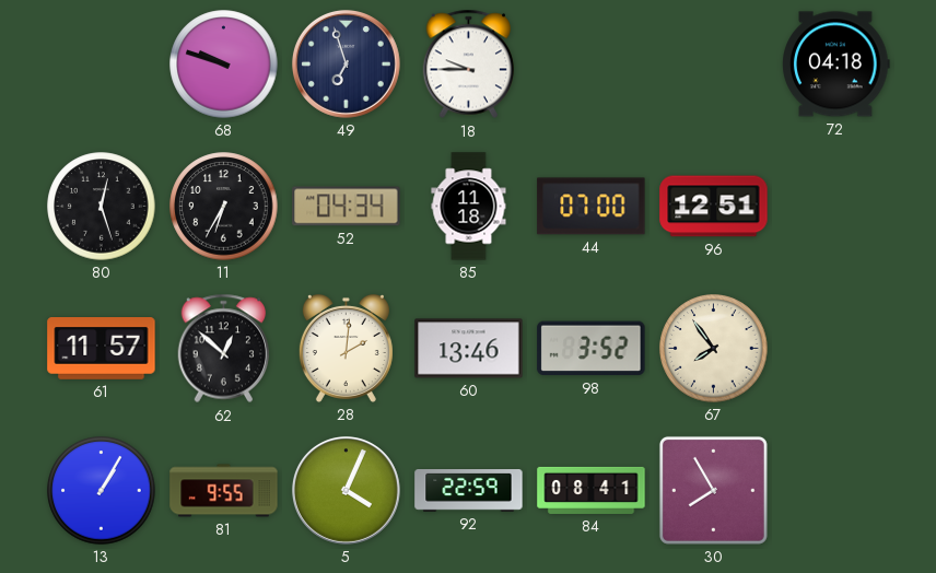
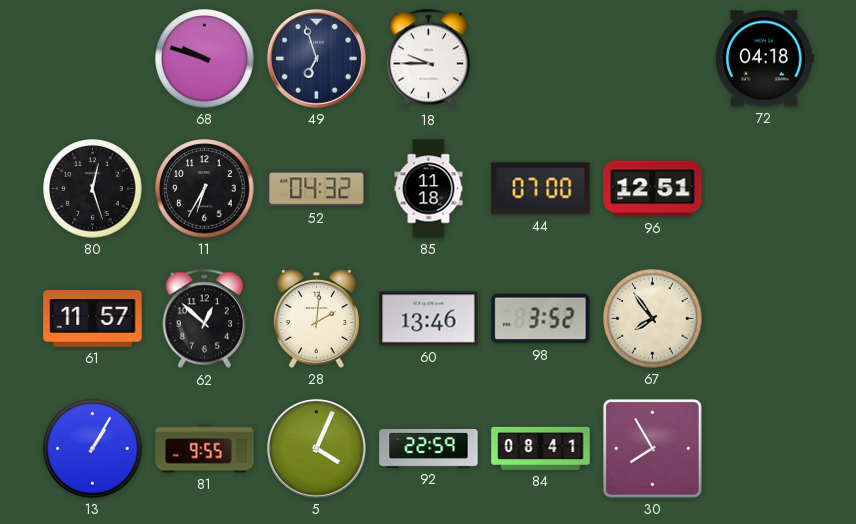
52: 04:34 -> 04:32
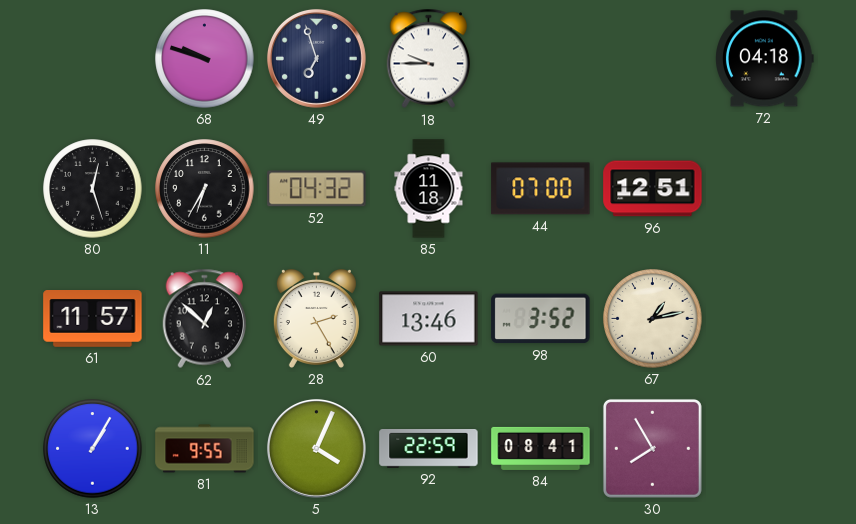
28: 2:01 -> 2:25
67: 7:54 -> 1:13
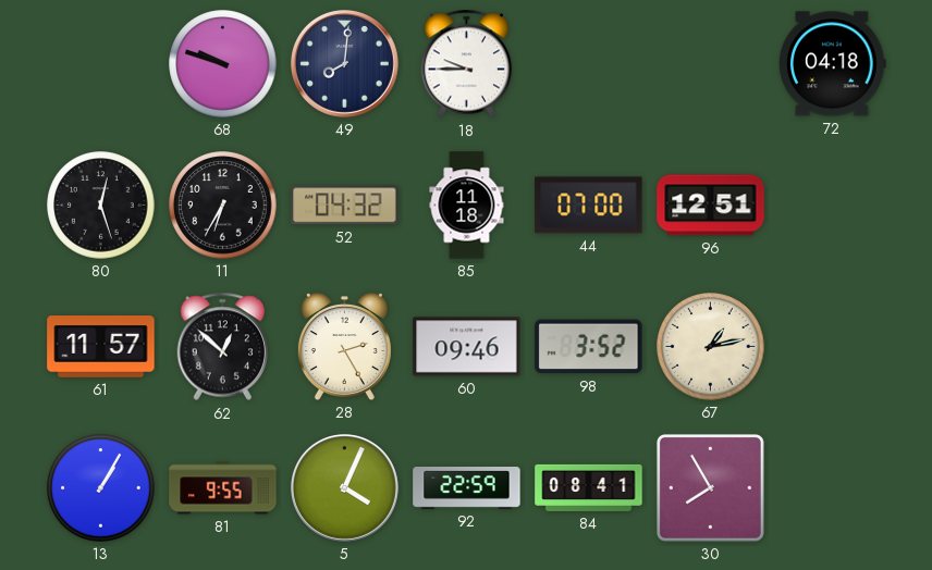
49: 6:57 -> 8:01
60: 13:46 -> 09:46
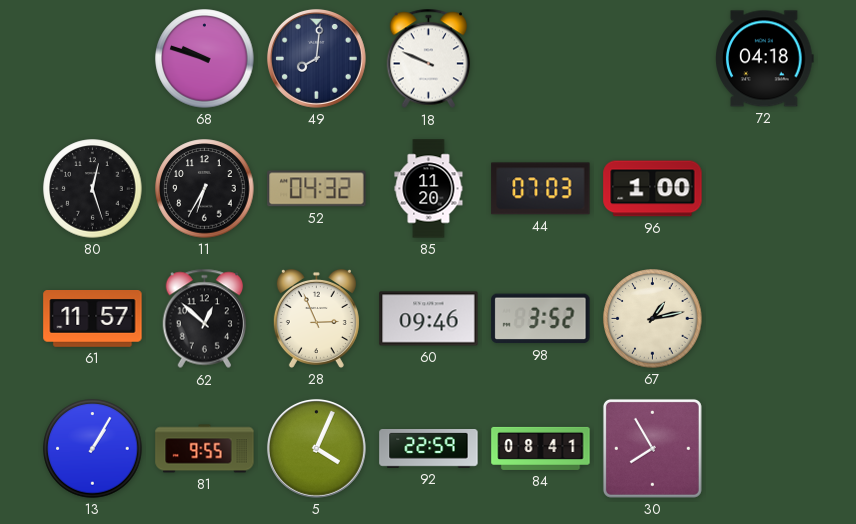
18: 9:45 -> 9:49
85: 11:18 -> 11:20
44: 07:00 -> 07:03
96: 12:51 -> 1:00
28: 2:25 -> 2:56
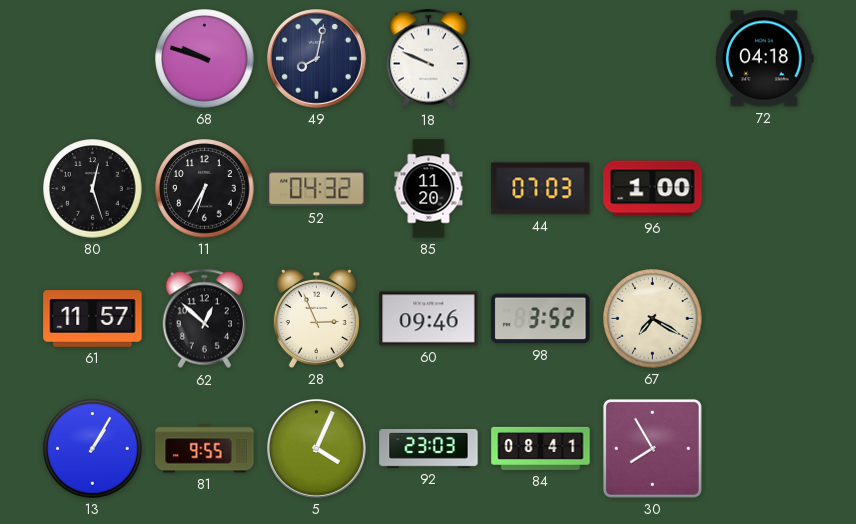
49: 8:01 -> 8:02
67: 1:13 -> 7:20
92: 22:59 -> 23:03
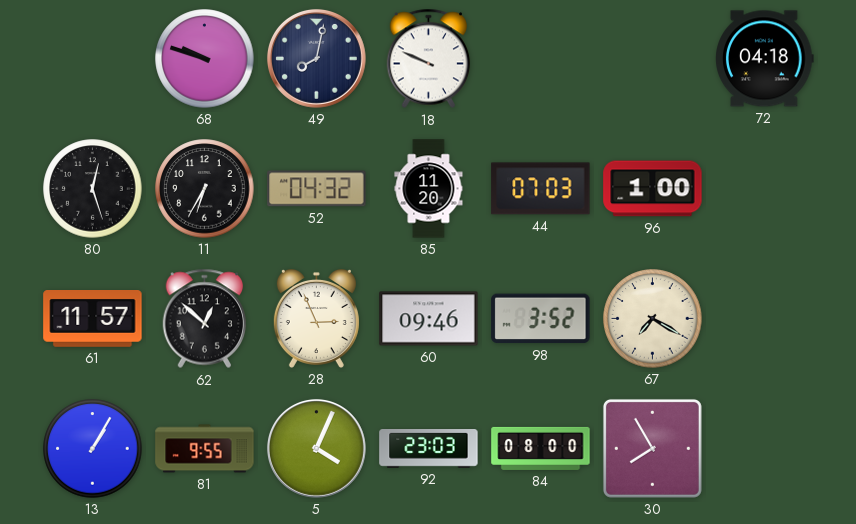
84: 08:41 -> 08:00
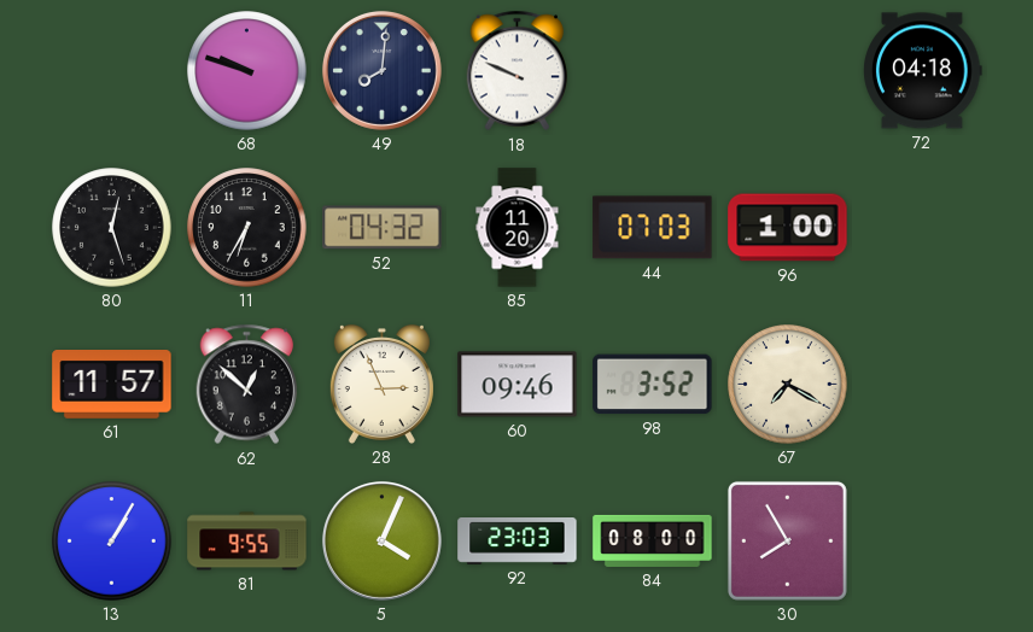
49: 8:02 -> 8:01
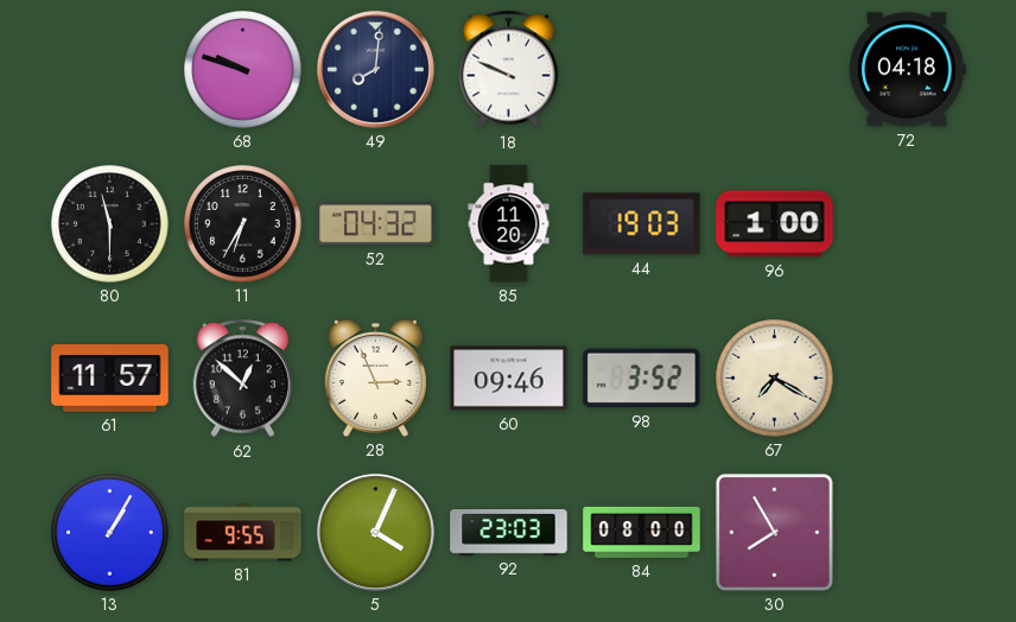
80: 12:27 -> 11:30
44: 07:03 -> 19:03
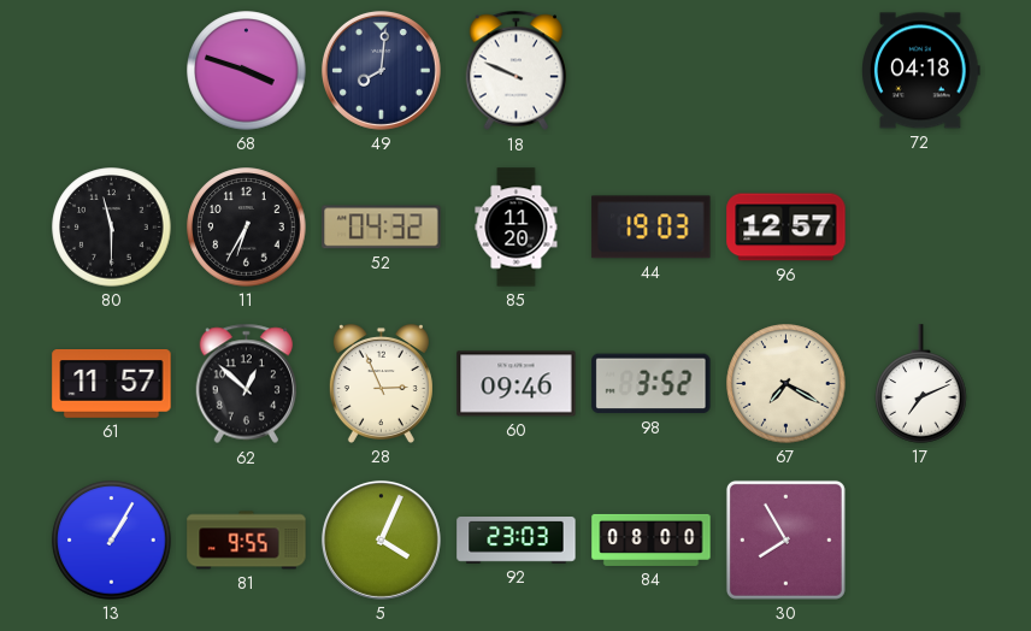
68: 9:48 -> 3:48
96: 1:00 -> 12:57
17: none -> 7:11
